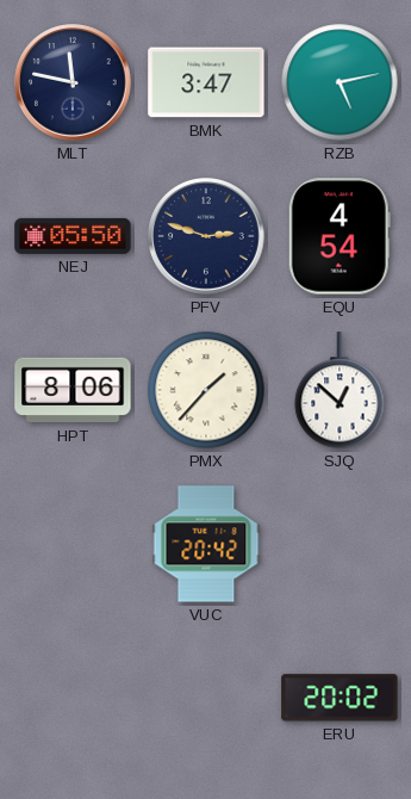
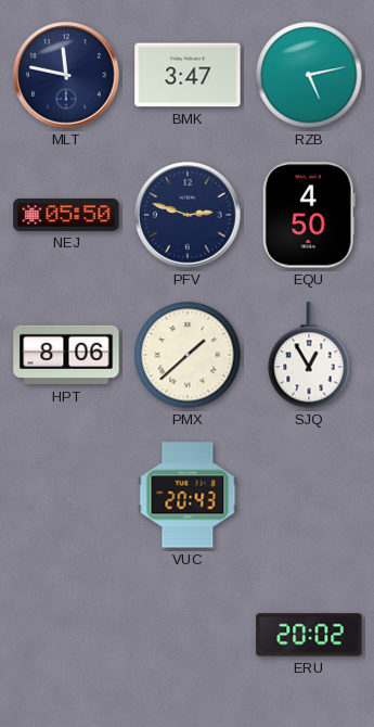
EQU: 4:54 -> 4:50
PMX: 1:37 -> 1:38
SJQ: 12:52 -> 12:55
VUC: 20:42 -> 20:43
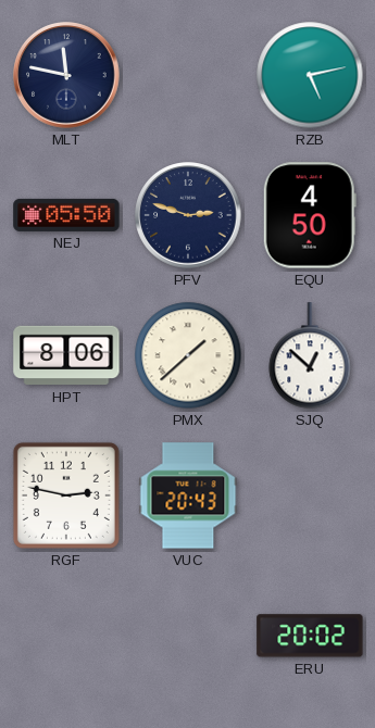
BMK: 3:47 -> none
SJQ: 12:55 -> 12:52
RGF: none -> 2:47
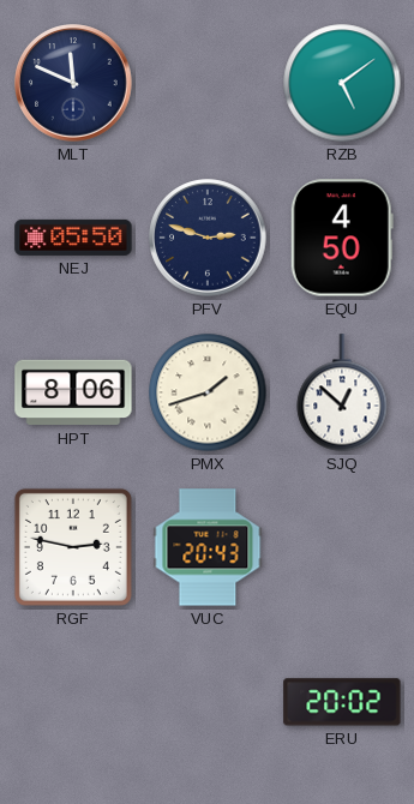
MLT: 11:47 -> 11:49
RZB: 5:13 -> 5:09
PMX: 1:38 -> 1:42
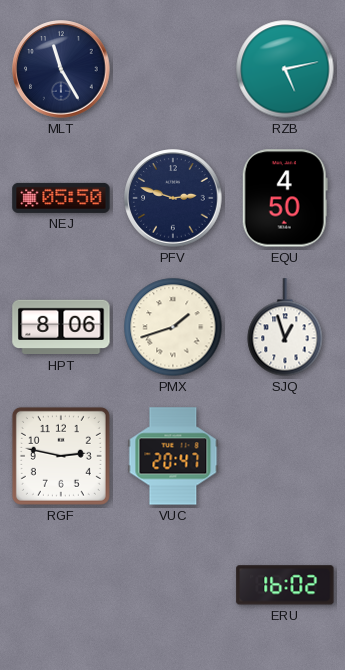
MLT: 11:49 -> 11:25
RZB: 5:09 -> 5:13
SJQ: 12:52 -> 12:57
VUC: 20:43 -> 20:47
ERU: 20:02 -> 16:02
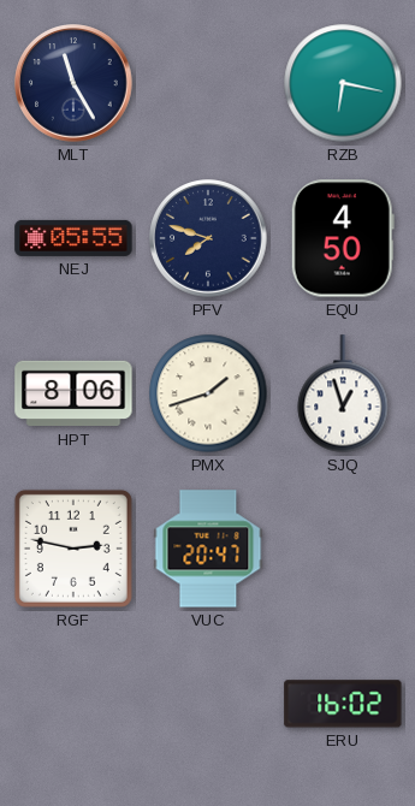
RZB: 5:13 -> 6:17
NEJ: 05:50 -> 05:55
PFV: 2:48 -> 7:48
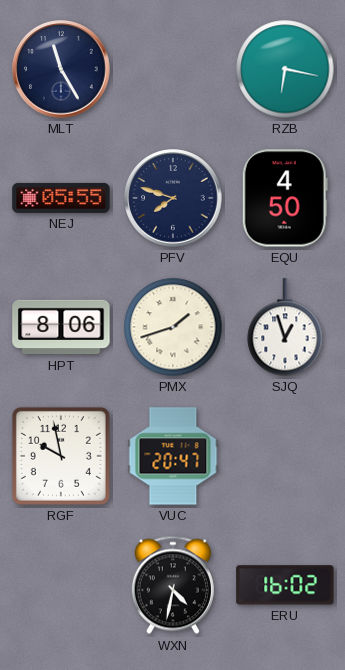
RGF: 2:47 -> 9:58
WXN: none -> 4:32
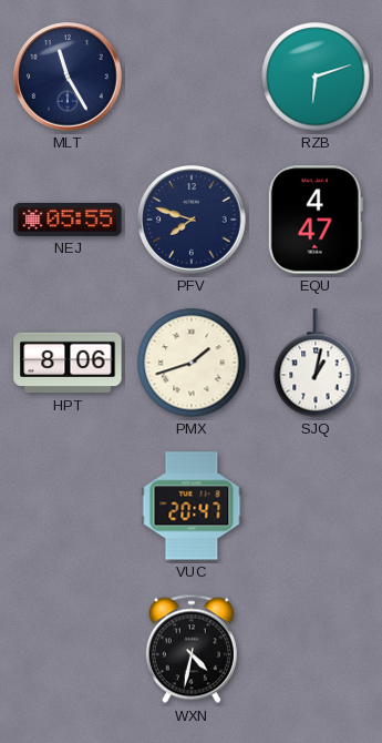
RZB: 6:17 -> 6:12
EQU: 4:50 -> 4:47
SJQ: 12:57 -> 1:02
RGF: 9:58 -> none
ERU: 16:02 -> none
